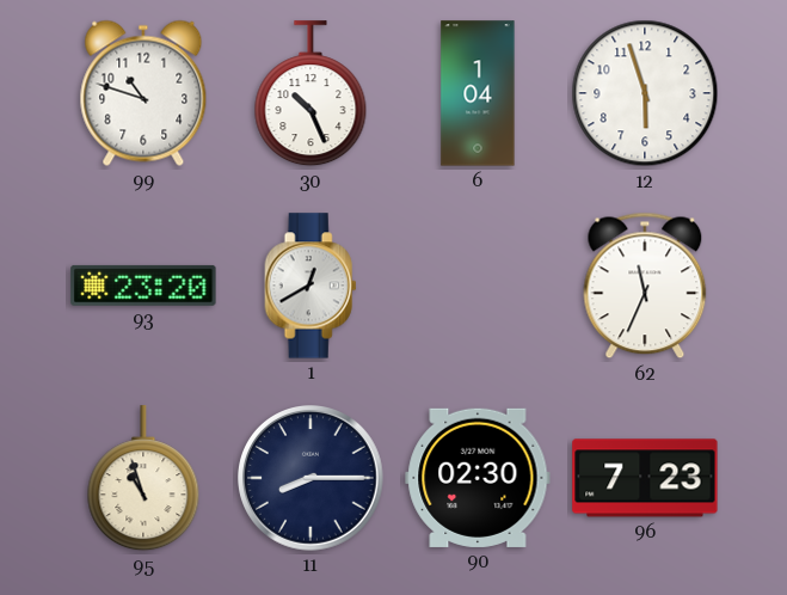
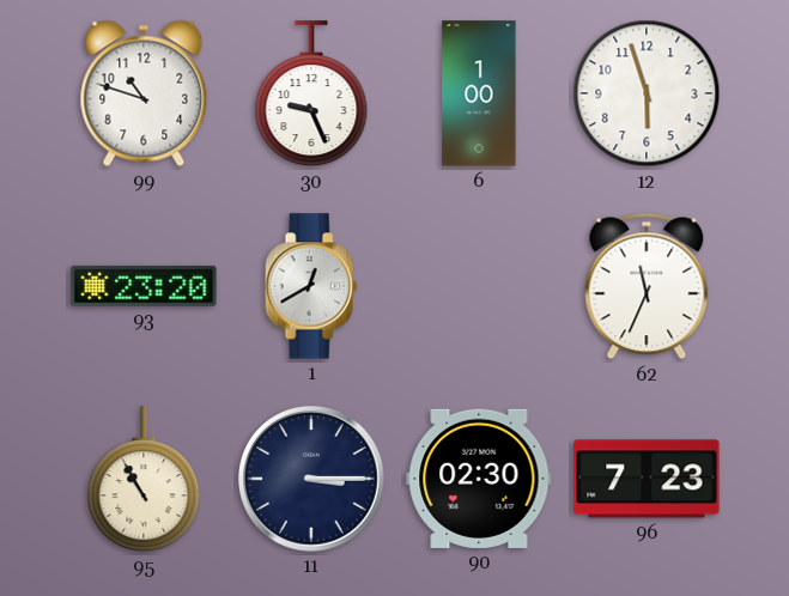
30: 10:26 -> 9:26
6: 1:04 -> 1:00
95: 10:57 -> 10:55
11: 8:15 -> 3:15
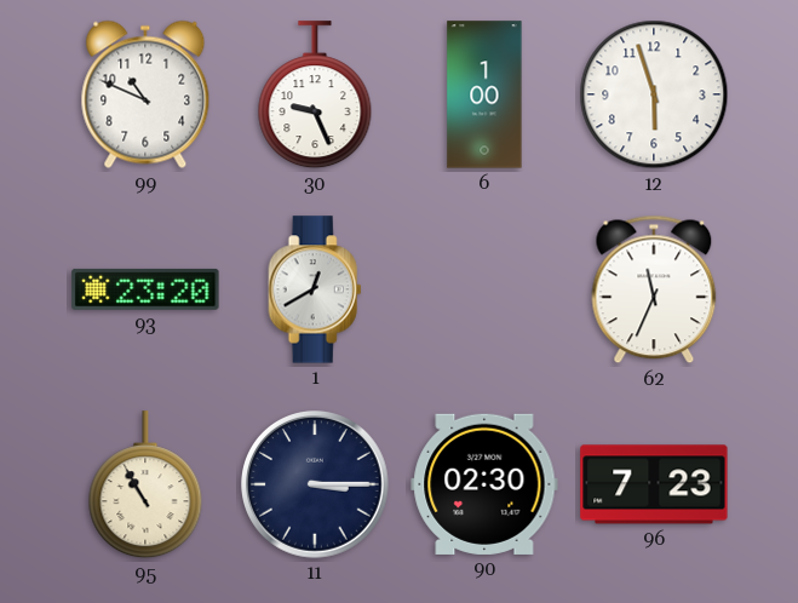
99: 10:48 -> 10:49
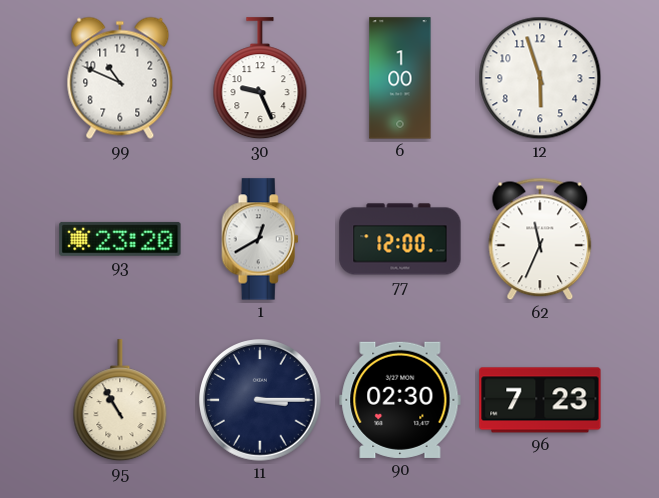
77: none -> 12:00
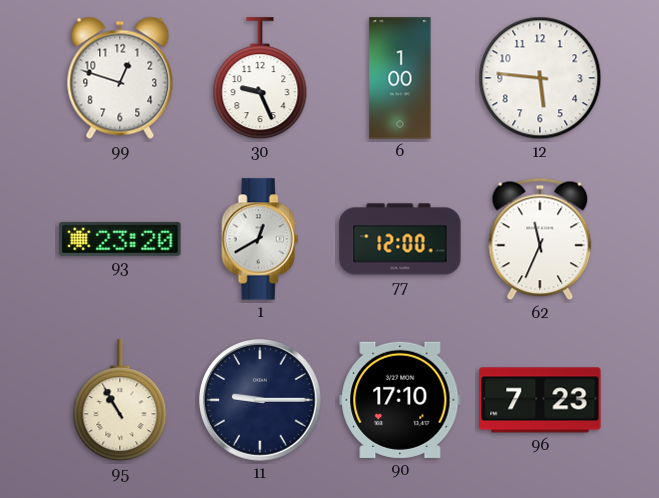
99: 10:49 -> 12:48
12: 5:57 -> 5:46
11: 3:15 -> 9:15
90: 02:30 -> 17:10
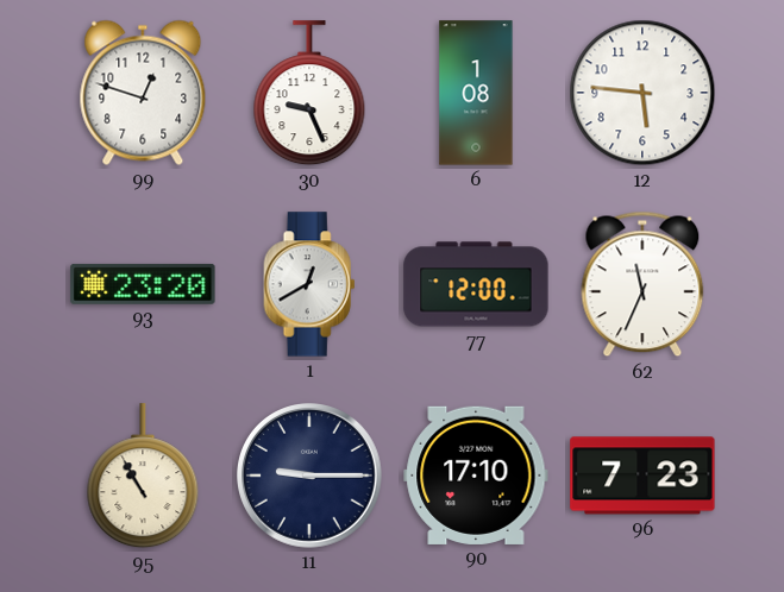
6: 1:00 -> 1:08
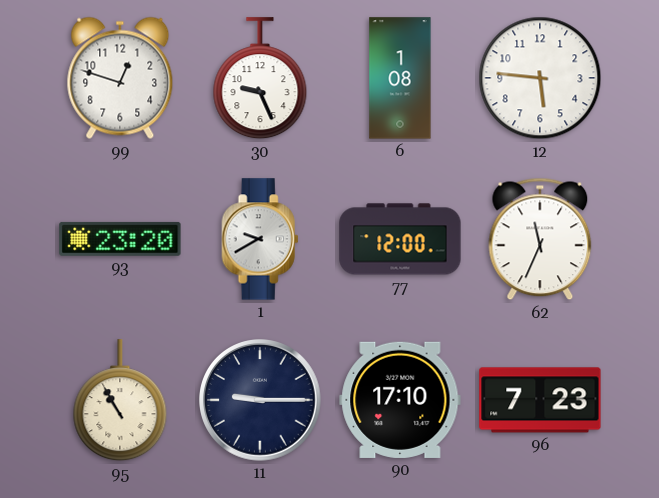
1: 12:40 -> 9:40
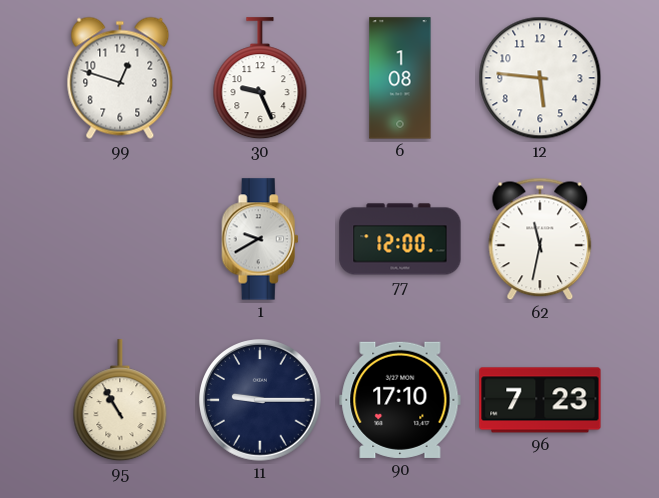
93: 23:20 -> none
62: 11:34 -> 11:32
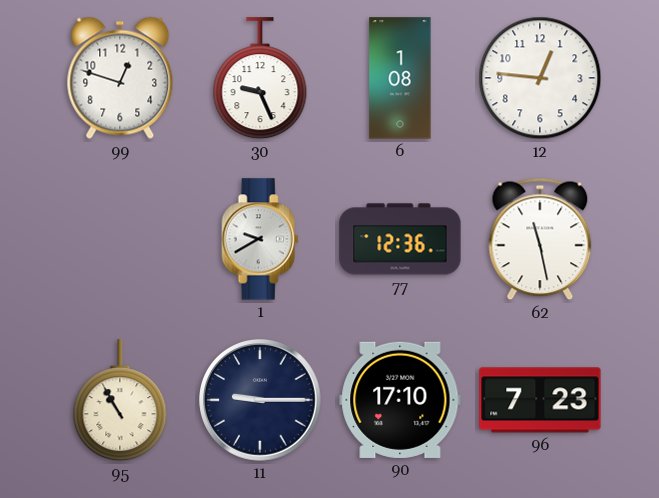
12: 5:46 -> 12:46
77: 12:00 -> 12:36
62: 11:32 -> 11:28
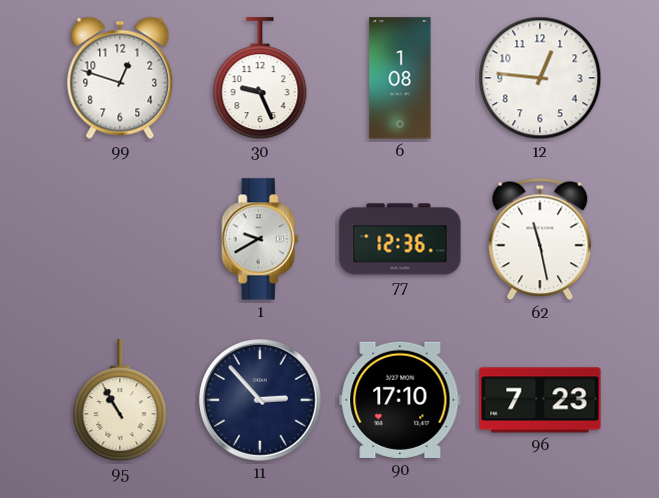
11: 9:15 -> 2:53
